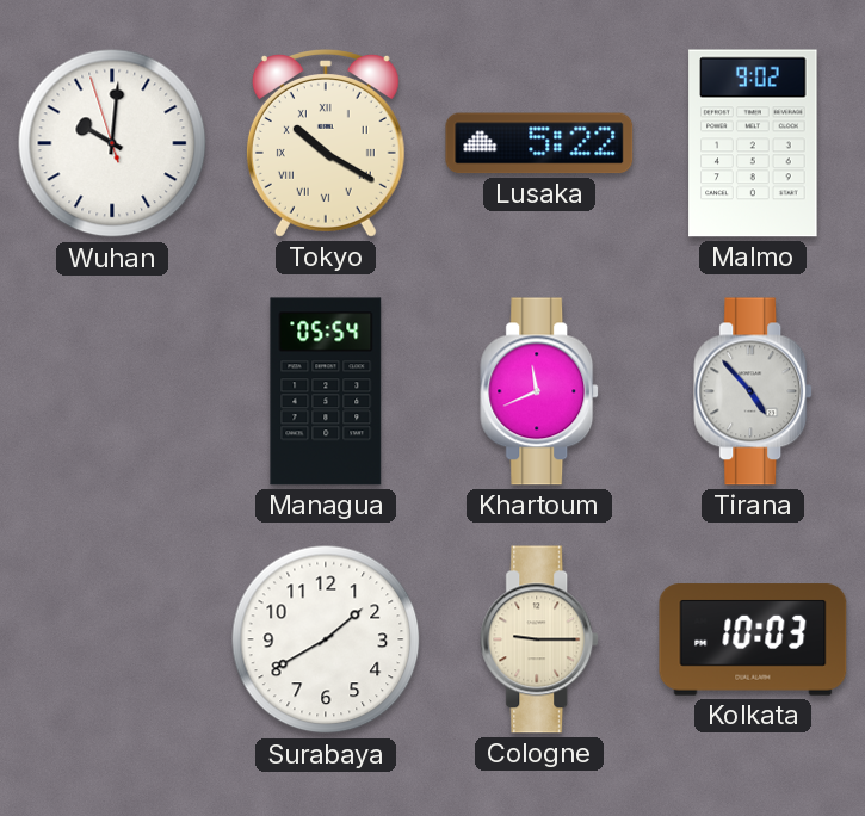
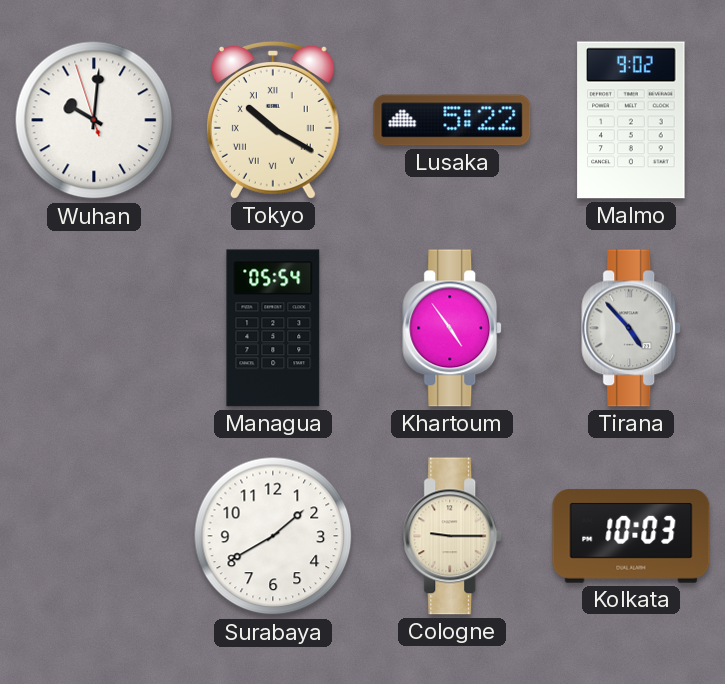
Khartoum: 11:41 -> 4:54
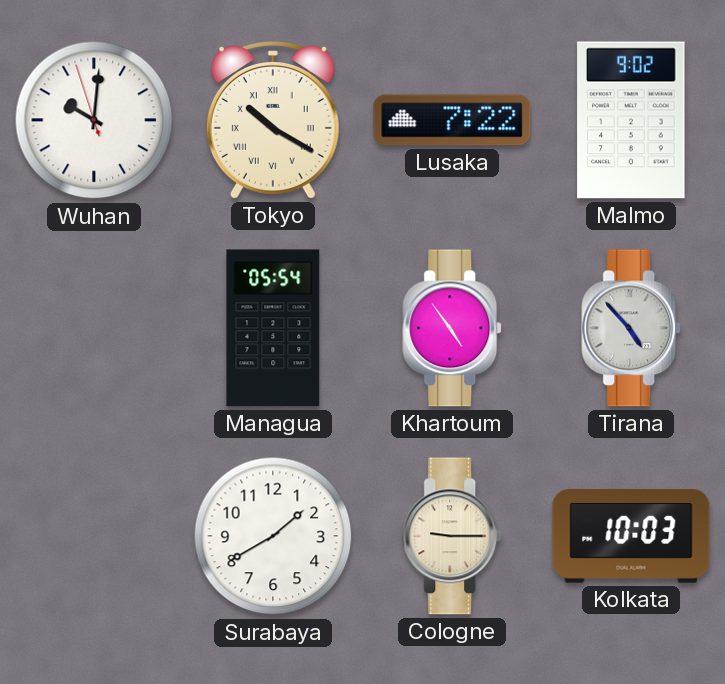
Lusaka: 5:22 -> 7:22
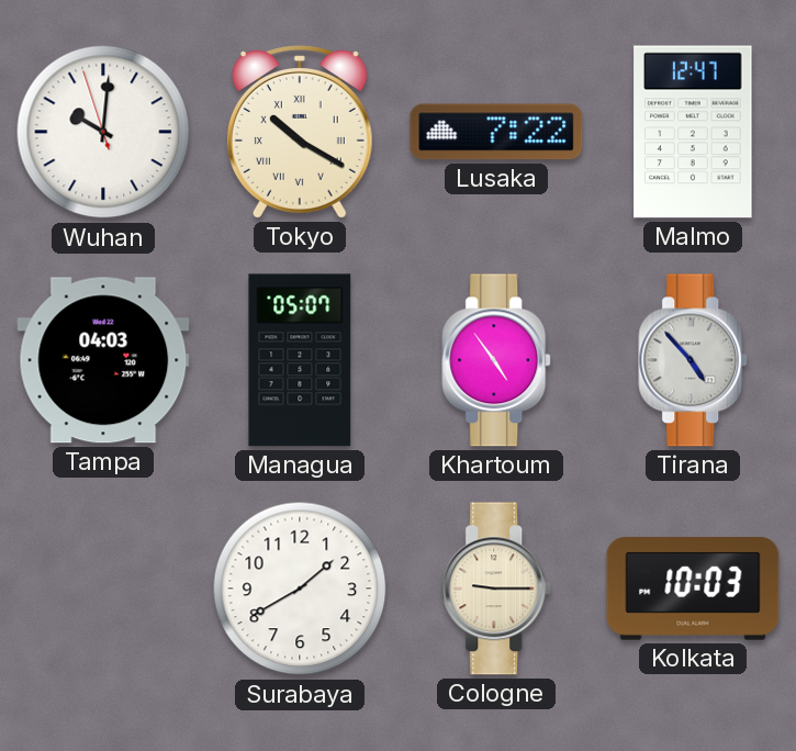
Malmo: 9:02 -> 12:47
Tampa: none -> 04:03
Managua: 05:54 -> 05:07
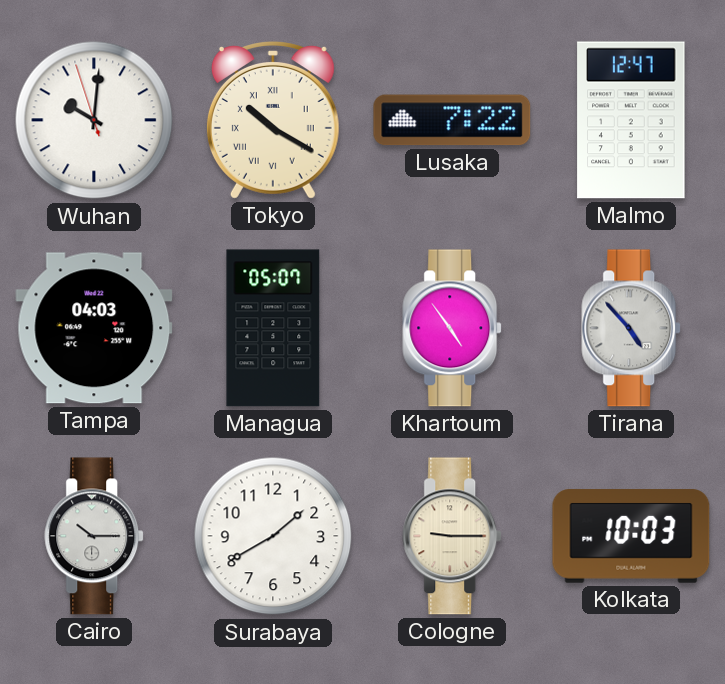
Cairo: none -> 10:15
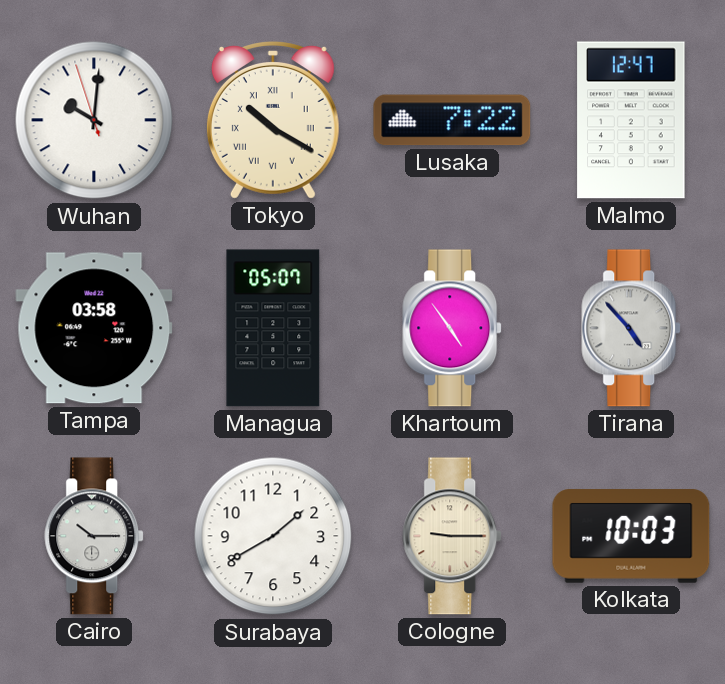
Tampa: 04:03 -> 03:58
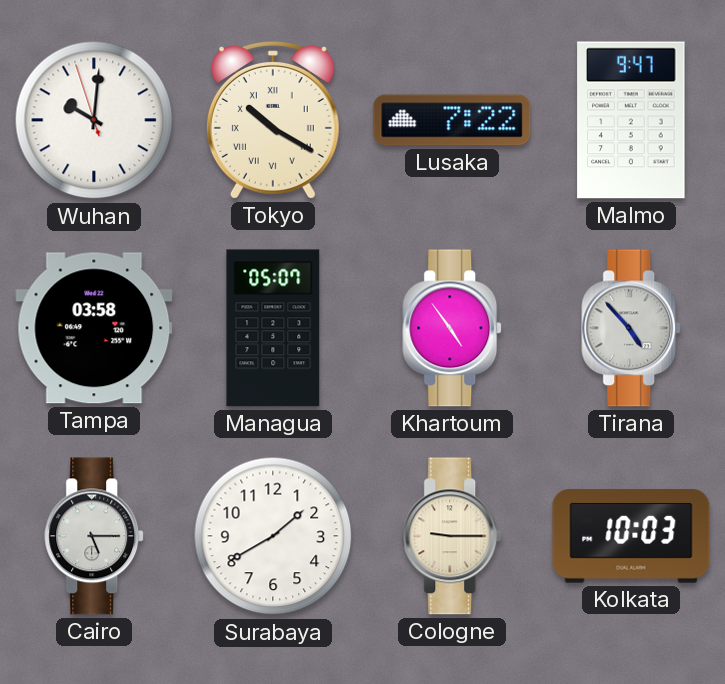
Malmo: 12:47 -> 9:47
Cairo: 10:15 -> 5:15
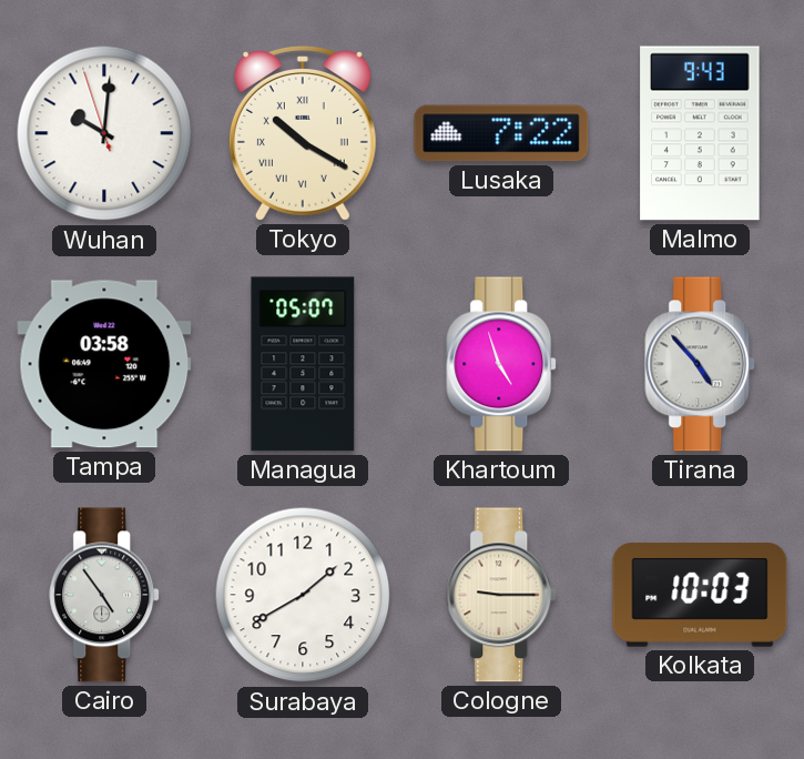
Malmo: 9:47 -> 9:43
Khartoum: 4:54 -> 4:57
Cairo: 5:15 -> 4:54
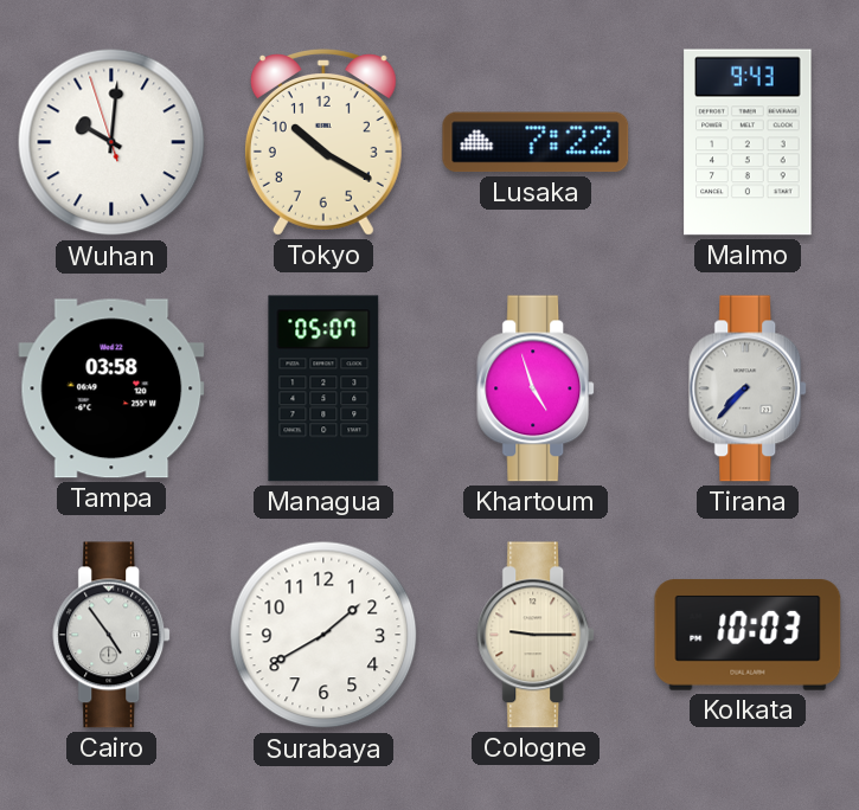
Tokyo numerals: Roman -> Arabic
Tirana: 4:53 -> 7:37
